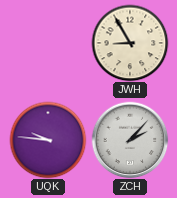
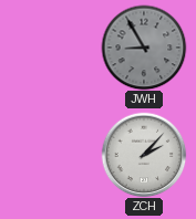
JWH dial: cream -> grey
UQK: 9:46 -> none
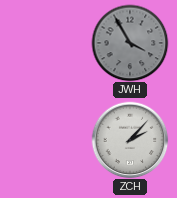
JWH: 8:55 -> 3:55
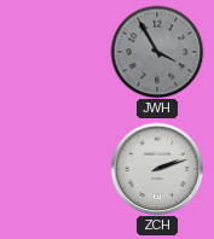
ZCH: 2:07 -> 2:12
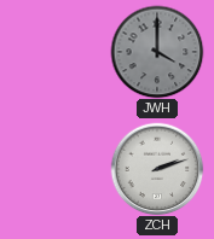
JWH: 3:55 -> 4:00
